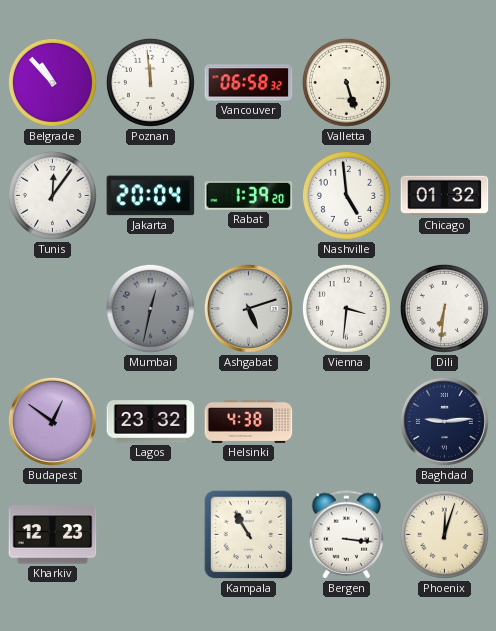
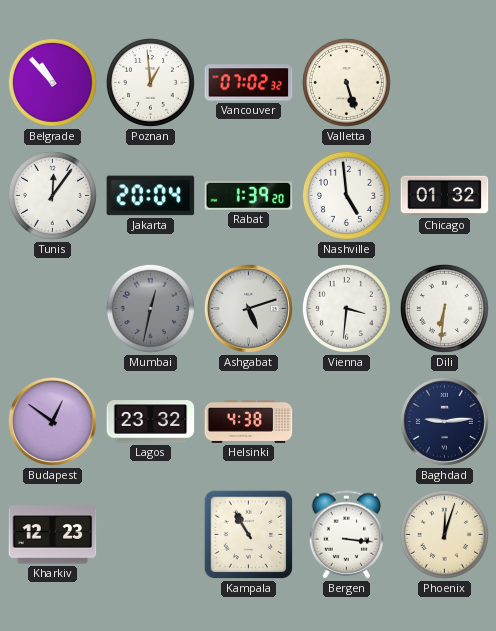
Poznan: 11:59 -> 12:59
Vancouver: 06:58 -> 07:02
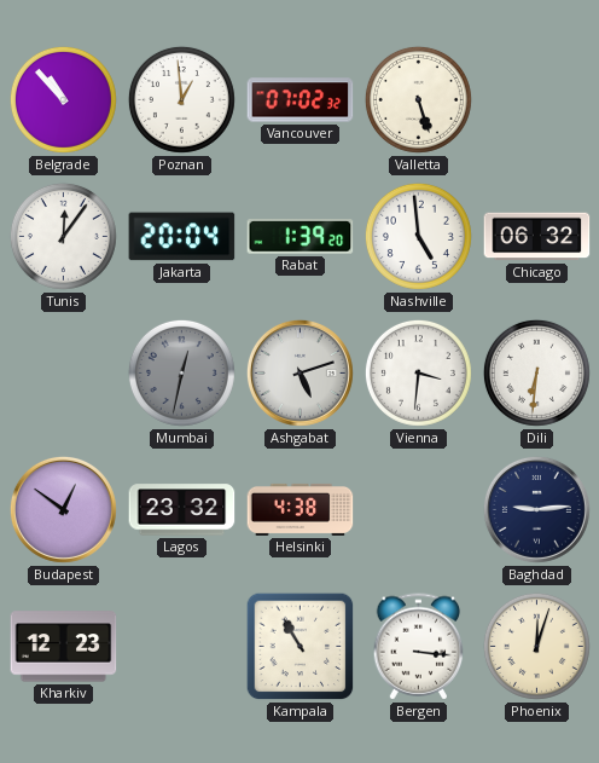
Chicago: 01:32 -> 06:32
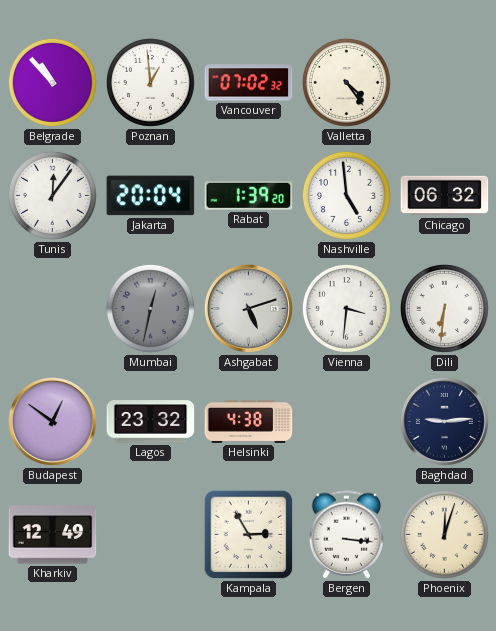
Valletta: 5:27 -> 4:24
Kharkiv: 12:23 -> 12:49
Kampala: 10:55 -> 2:55
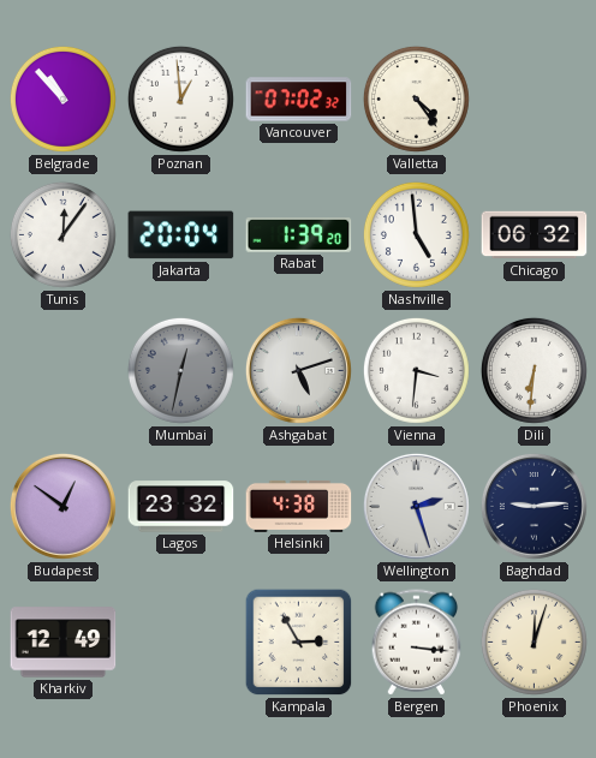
Wellington: none -> 2:27
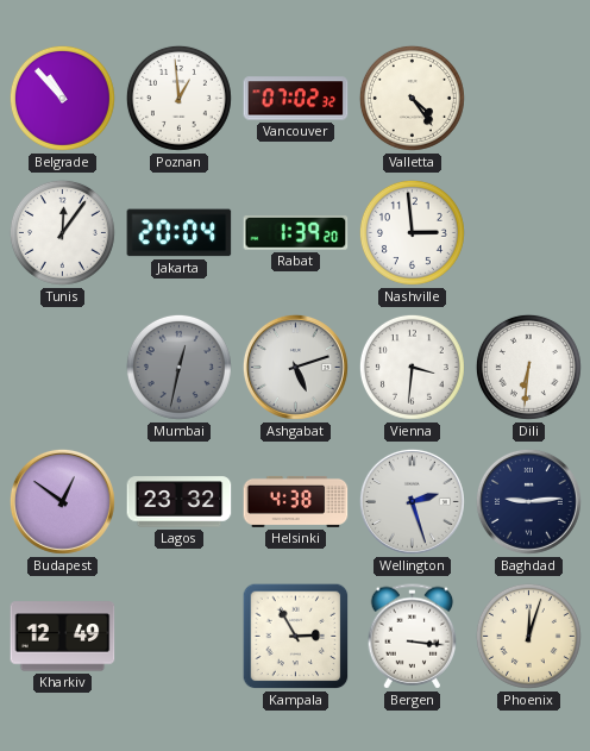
Nashville: 4:59 -> 2:59
Chicago: 06:32 -> none
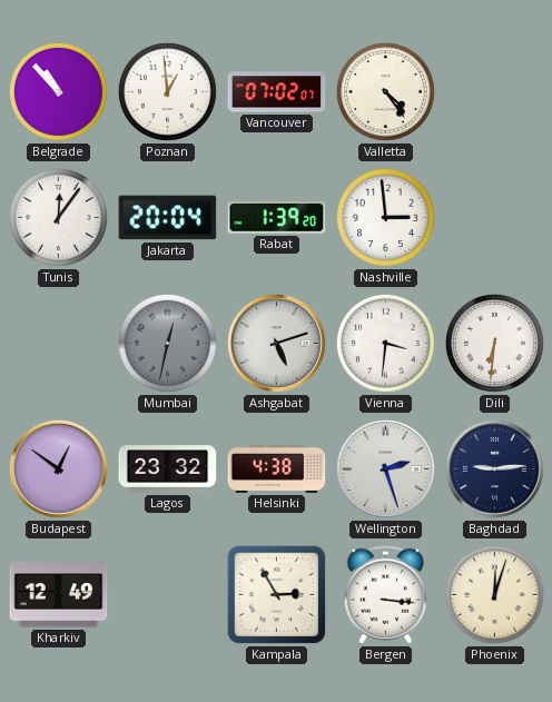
Vancouver: 07:02:32 -> 07:02:07
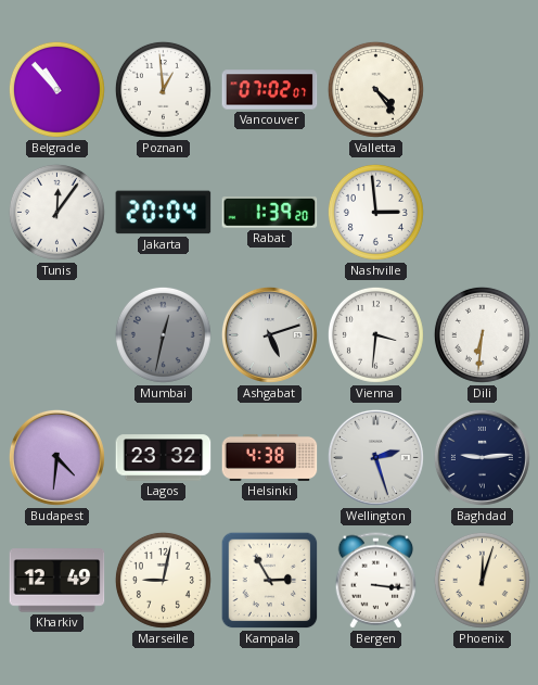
Budapest: 12:51 -> 4:31
Marseille: none -> 9:02
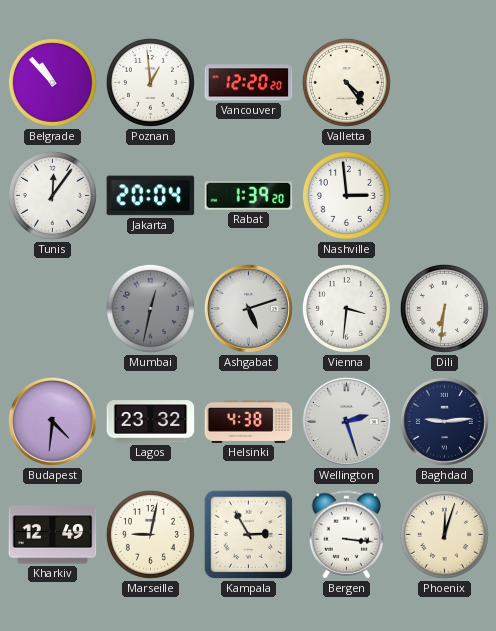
Vancouver: 07:02 -> 12:20
